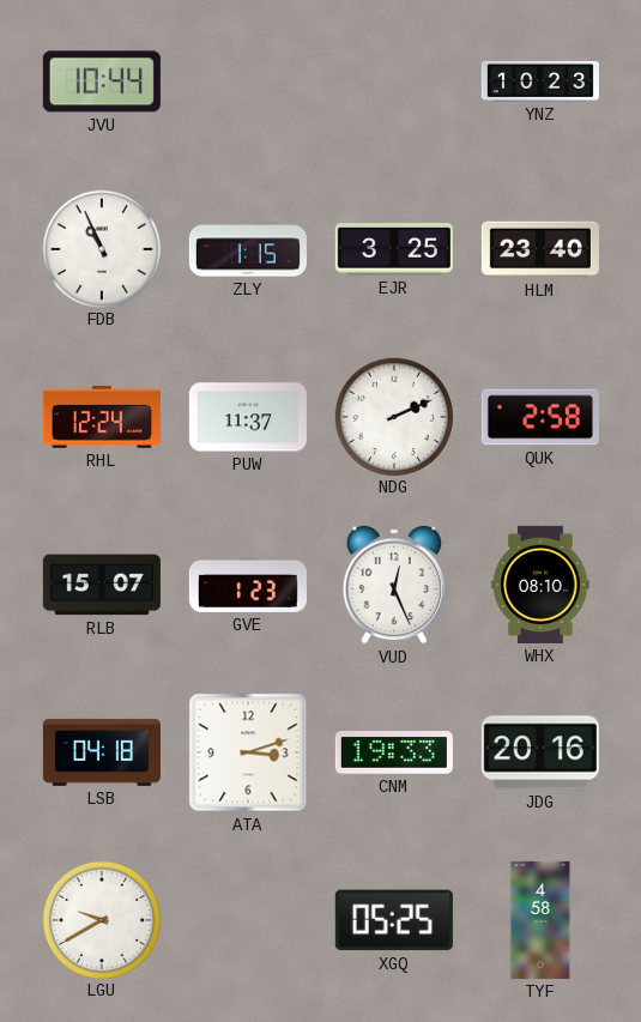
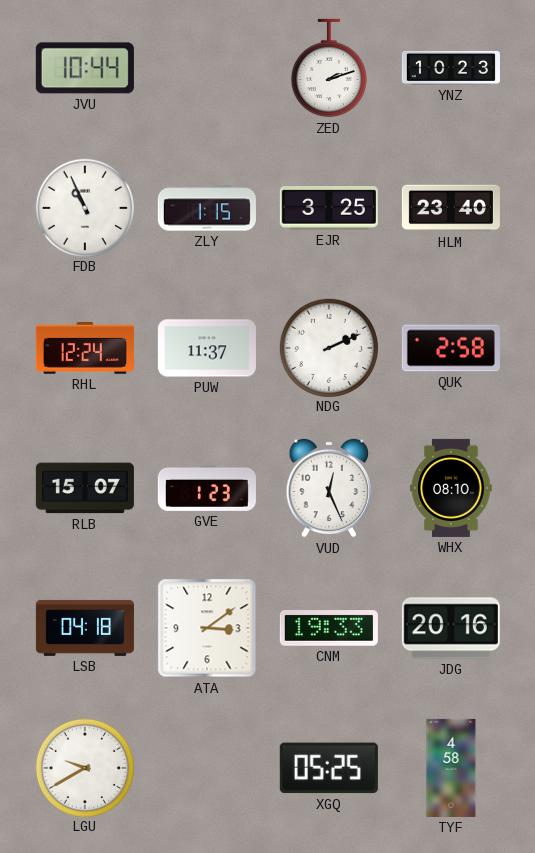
ZED: none -> 2:12
ATA: 3:12 -> 3:09
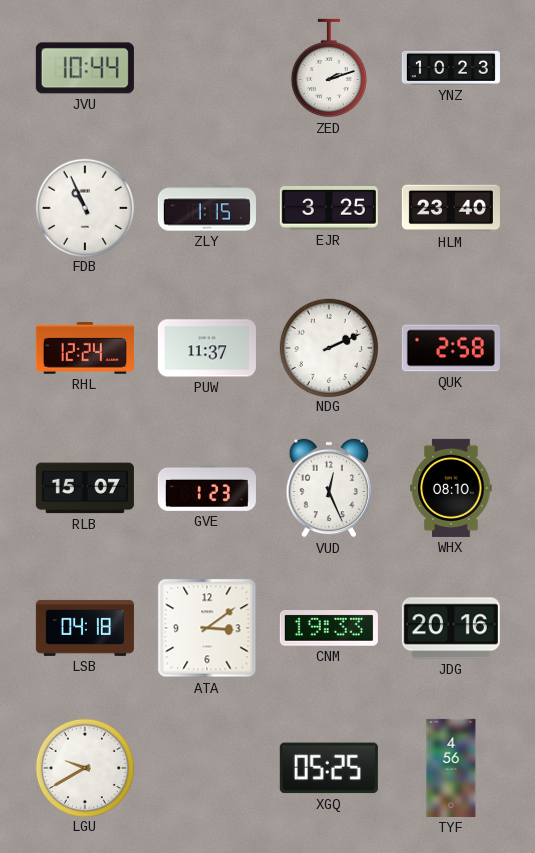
TYF: 4:58 -> 4:56
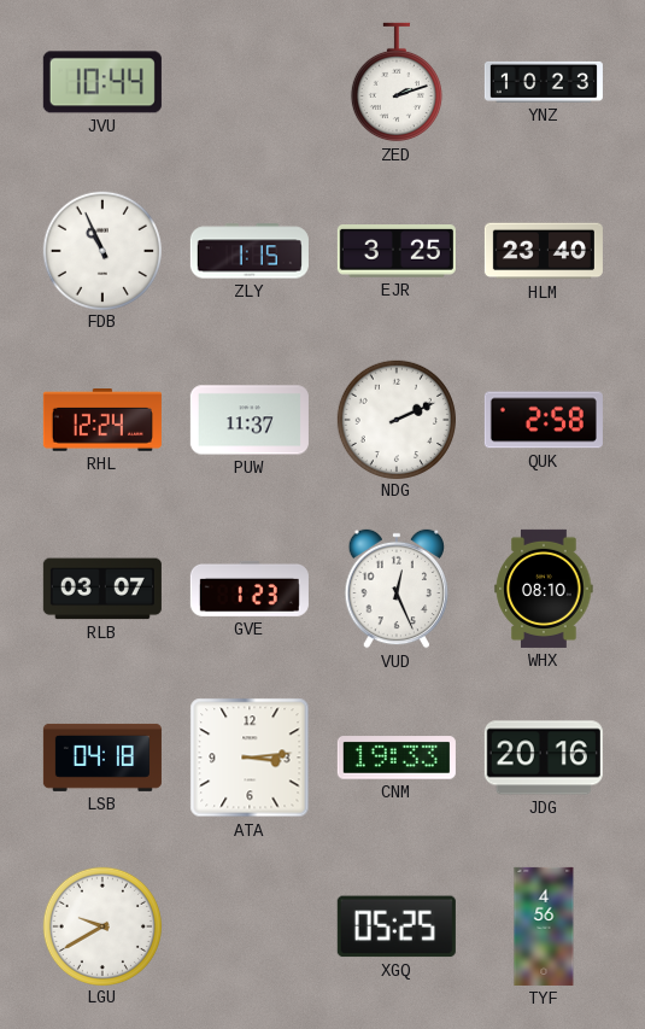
RLB: 15:07 -> 03:07
ATA: 3:09 -> 3:14
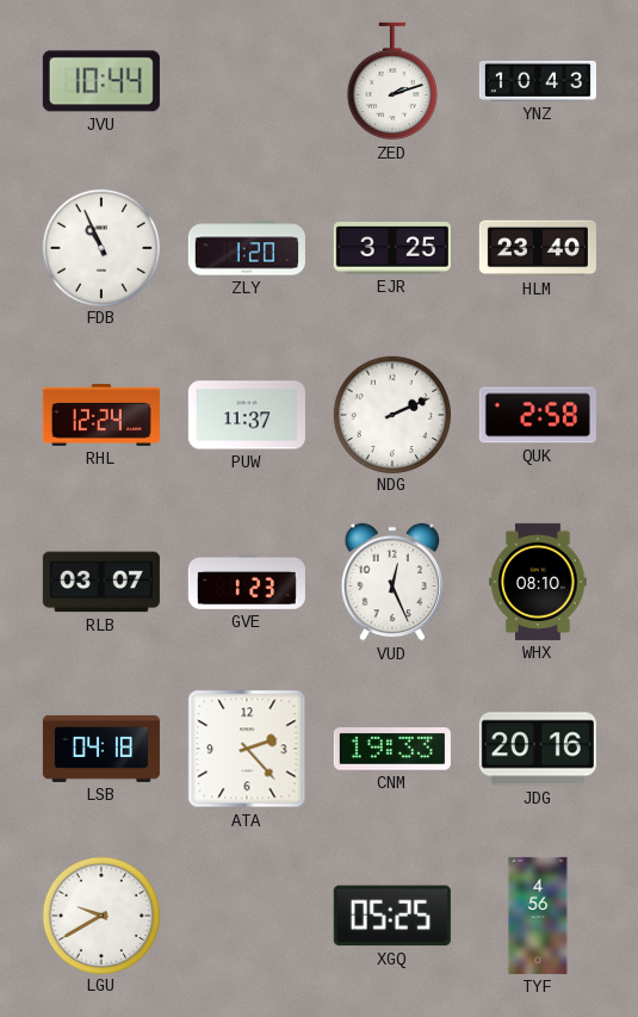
YNZ: 10:23 -> 10:43
ZLY: 1:15 -> 1:20
ATA: 3:14 -> 2:23
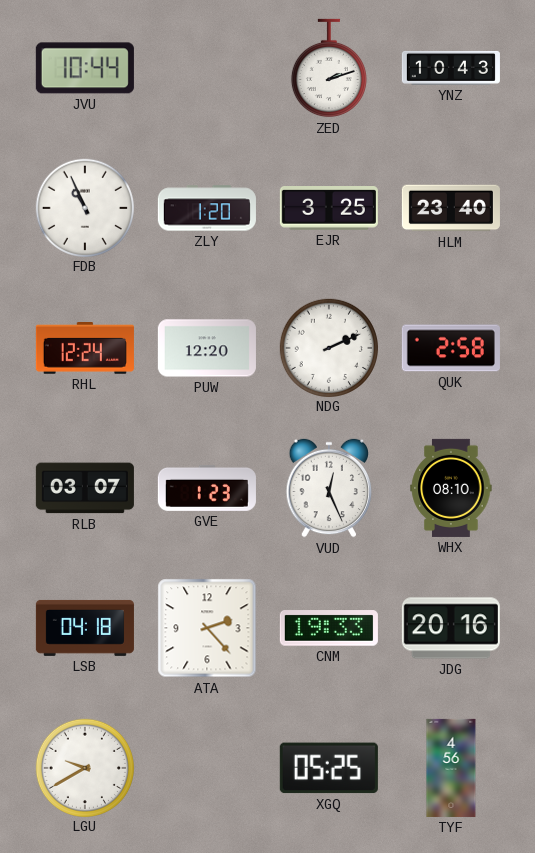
PUW: 11:37 -> 12:20
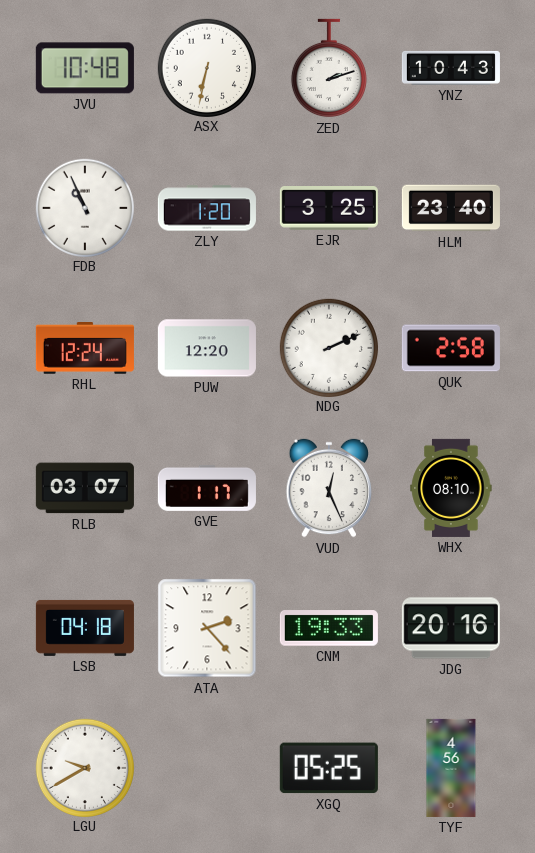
JVU: 10:44 -> 10:48
ASX: none -> 6:32
GVE: 1:23 -> 1:17
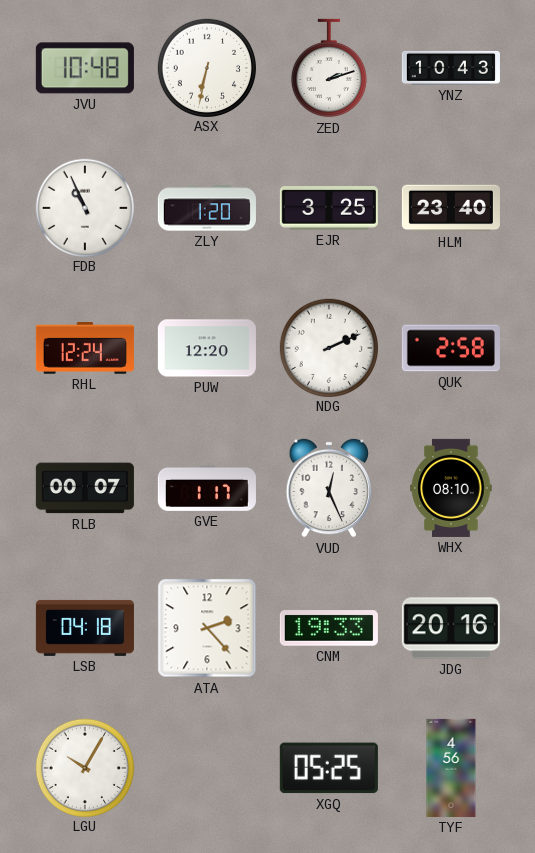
RLB: 03:07 -> 00:07
LGU: 9:40 -> 10:05
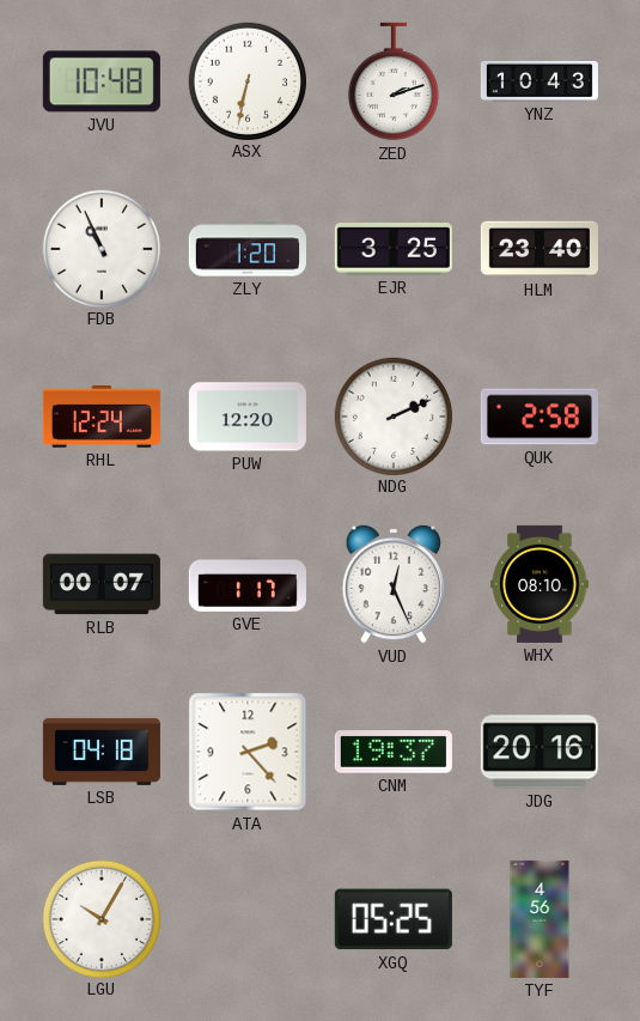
CNM: 19:33 -> 19:37
